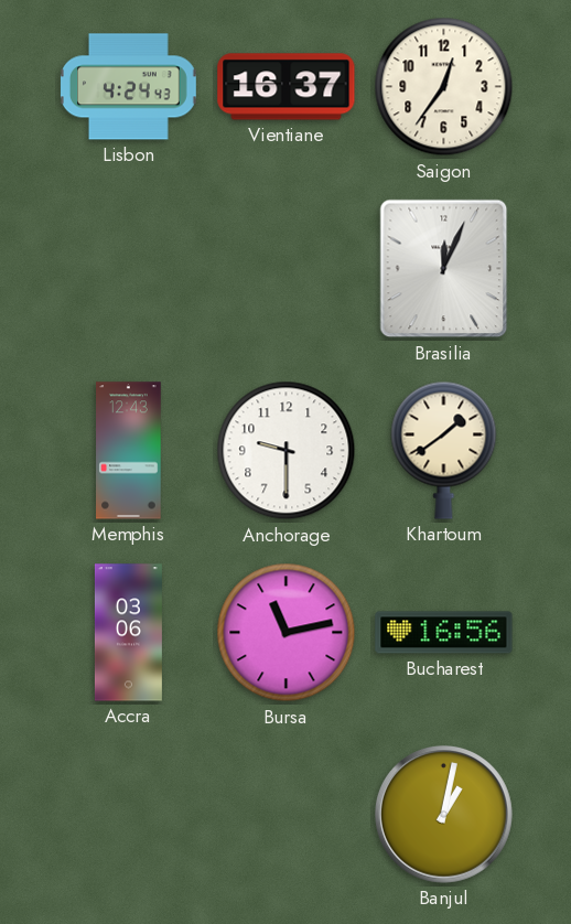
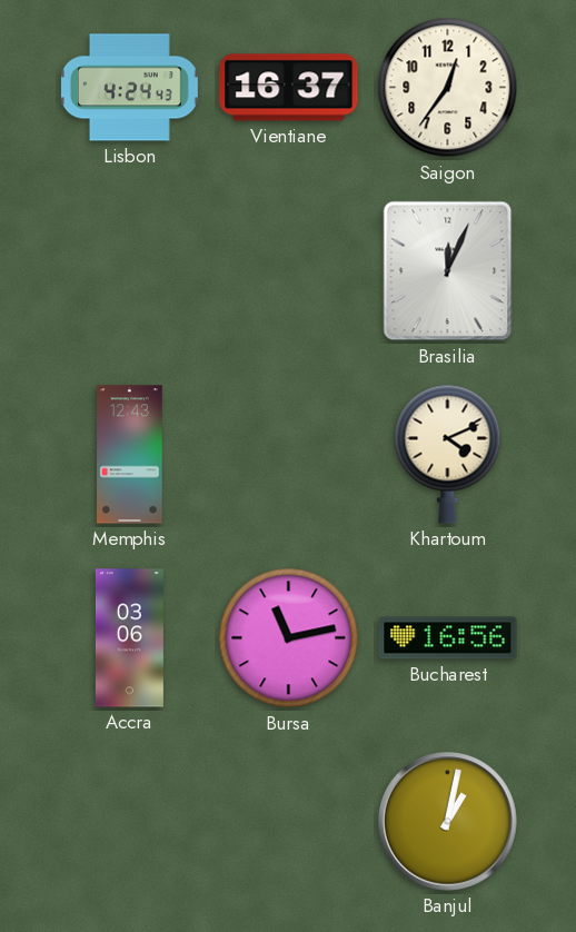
Anchorage: 9:30 -> none
Khartoum: 1:39 -> 4:11
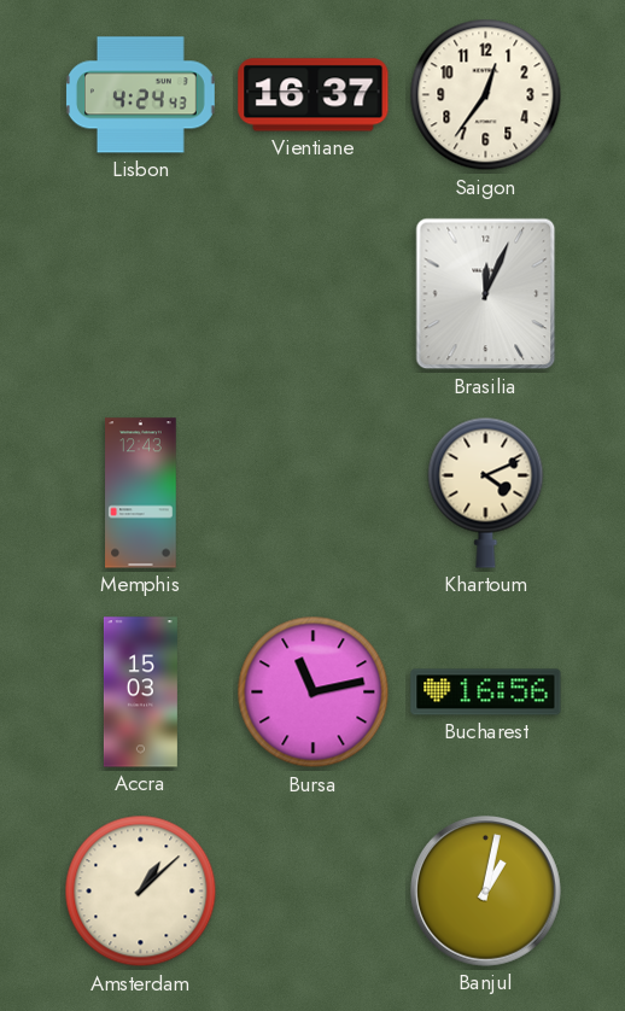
Accra: 03:06 -> 15:03
Amsterdam: none -> 1:08
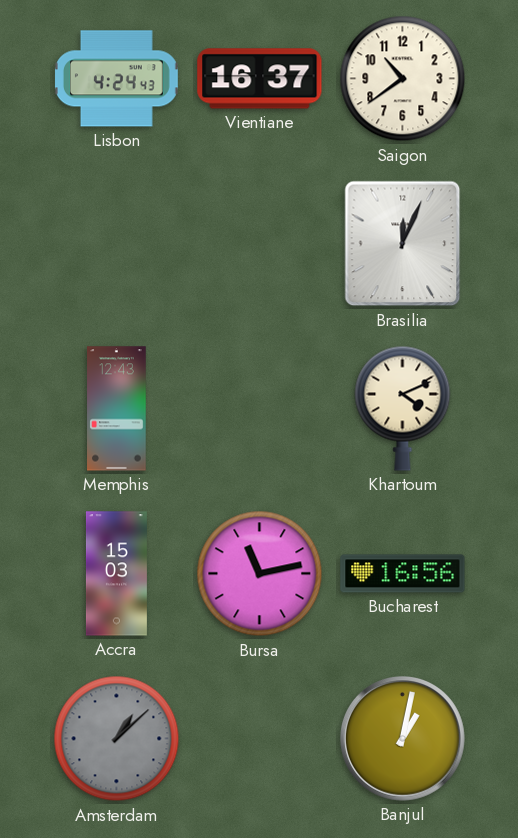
Saigon: 12:36 -> 10:39
Amsterdam dial: cream -> grey
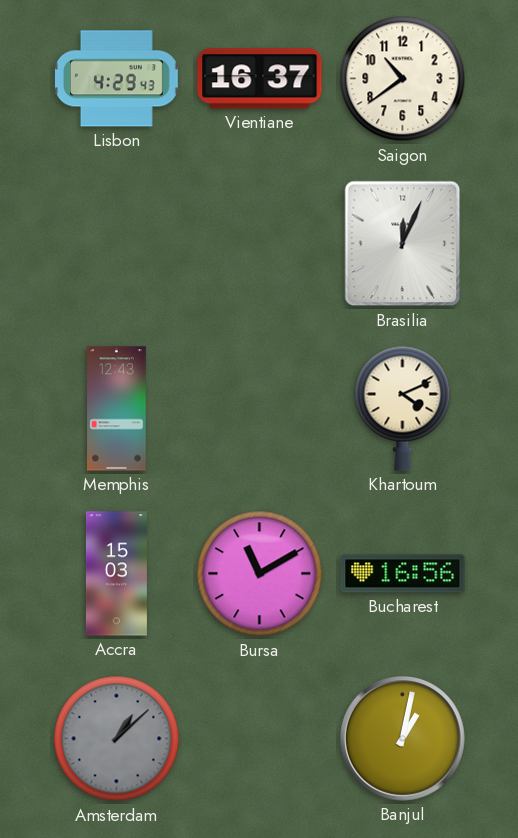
Lisbon: 4:24 -> 4:29
Bursa: 11:13 -> 11:10
